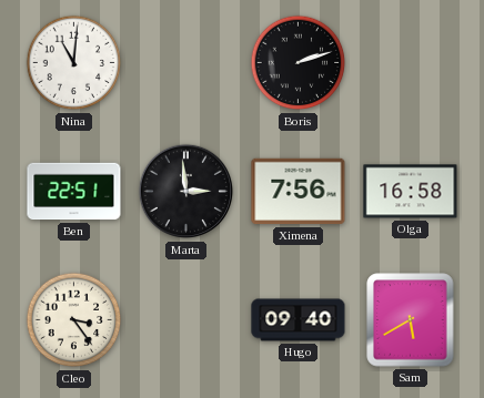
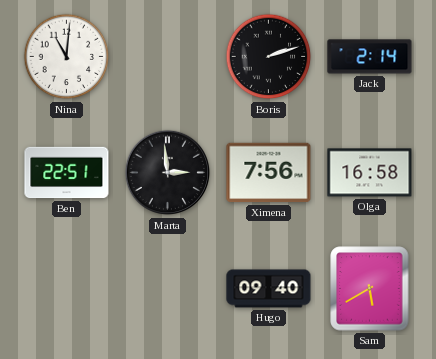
Jack: none -> 2:14
Cleo: 3:24 -> none
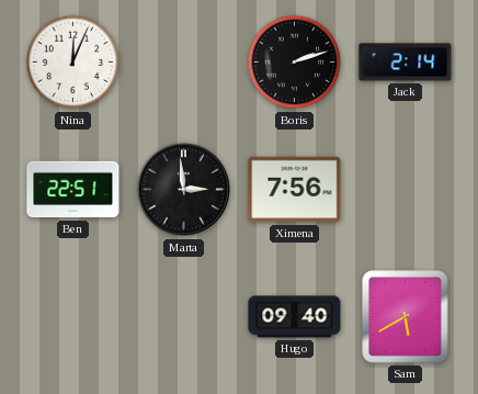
Nina: 11:01 -> 12:04
Olga: 16:58 -> none
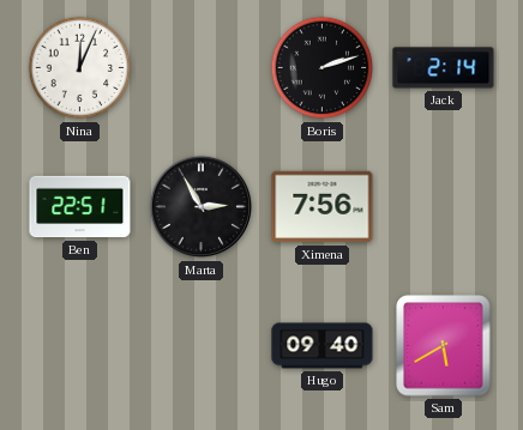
Marta: 2:59 -> 2:55
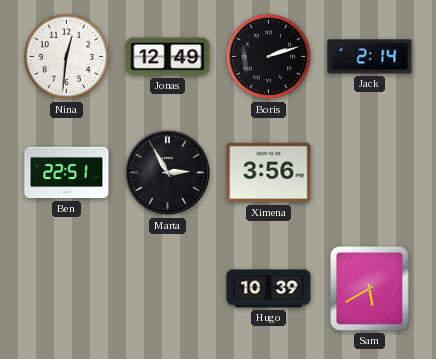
Nina: 12:04 -> 12:31
Jonas: none -> 12:49
Ximena: 7:56 -> 3:56
Hugo: 09:40 -> 10:39
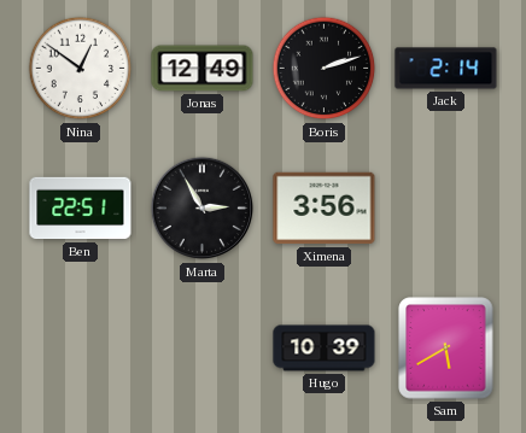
Nina: 12:31 -> 12:51
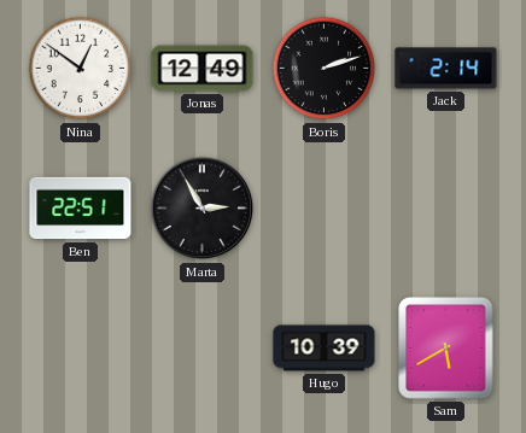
Ximena: 3:56 -> none
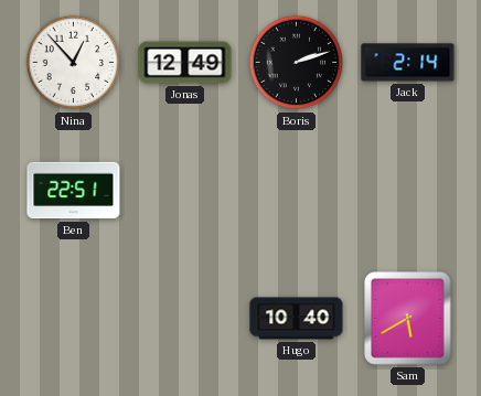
Nina: 12:51 -> 12:53
Marta: 2:55 -> none
Hugo: 10:39 -> 10:40
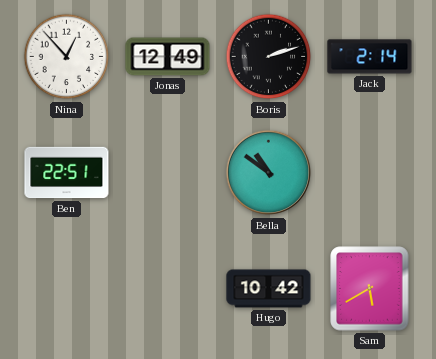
Bella: none -> 10:51
Hugo: 10:40 -> 10:42
